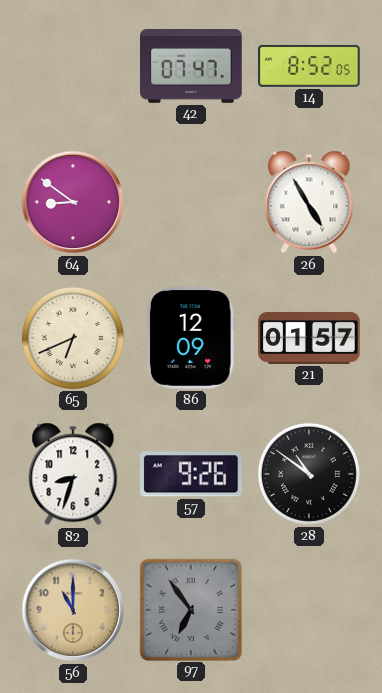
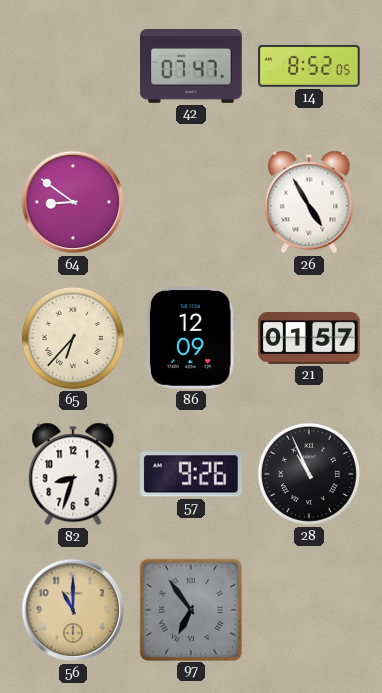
65: 6:41 -> 6:37
28: 10:51 -> 10:56
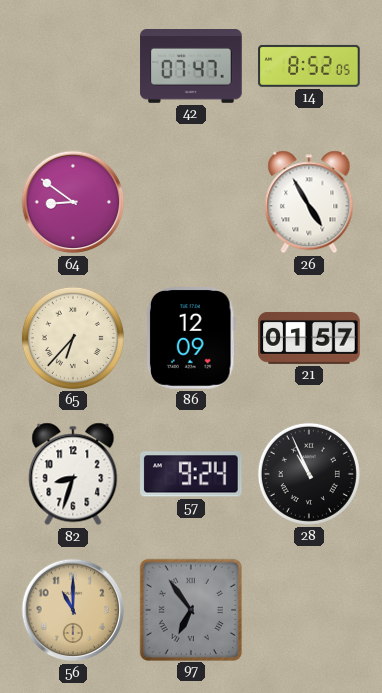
57: 9:26 -> 9:24
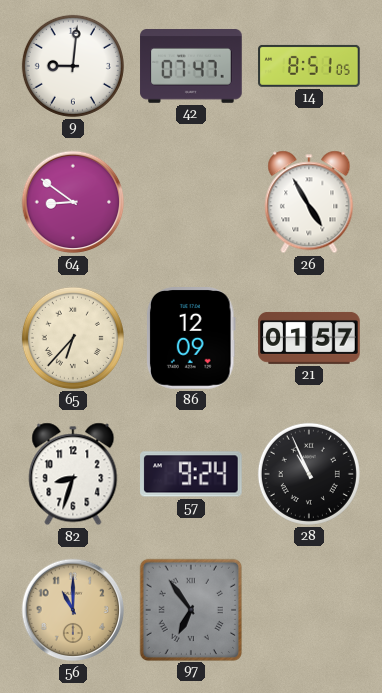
9: none -> 9:01
14: 8:52 -> 8:51
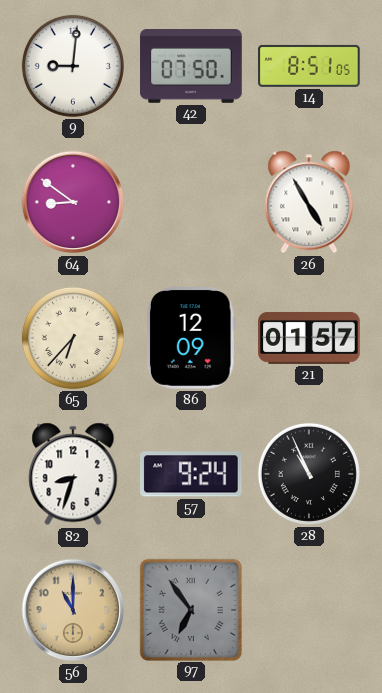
42: 07:47 -> 07:50
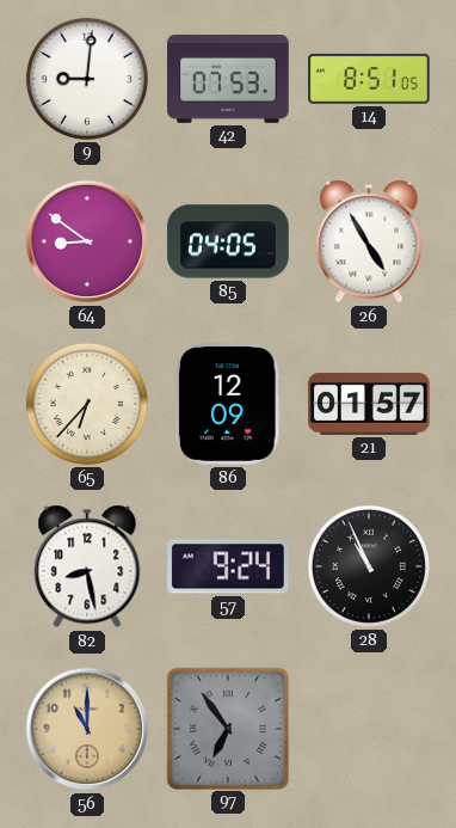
42: 07:50 -> 07:53
85: none -> 04:05
82: 8:33 -> 8:28
